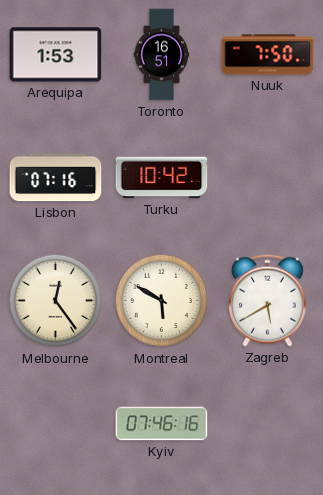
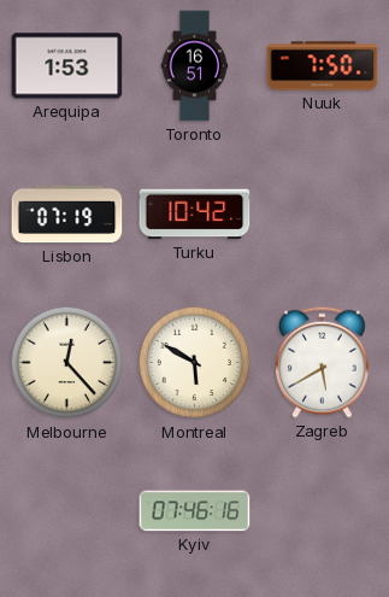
Lisbon: 07:16 -> 07:19
Melbourne: 12:24 -> 12:23
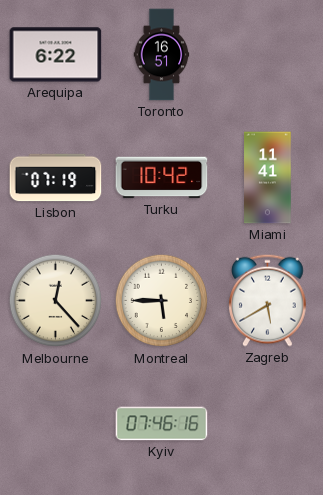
Arequipa: 1:53 -> 6:22
Nuuk: 7:50 -> none
Miami: none -> 11:41
Montreal: 5:50 -> 5:45
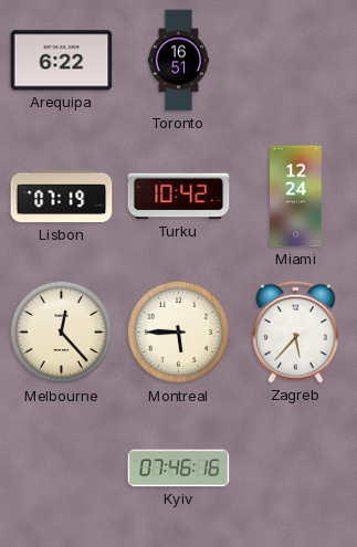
Miami: 11:41 -> 12:24
Zagreb: 5:40 -> 5:37
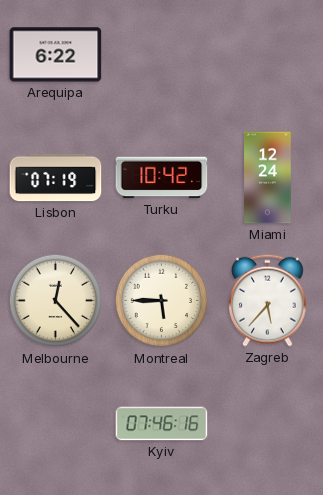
Toronto: 16:51 -> none
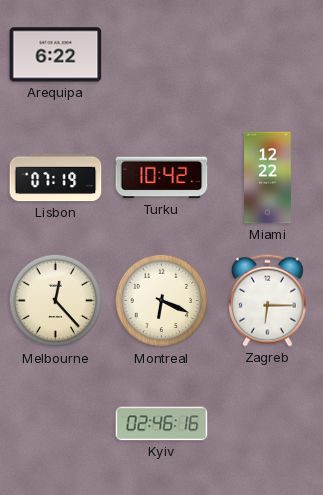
Miami: 12:24 -> 12:22
Montreal: 5:45 -> 6:19
Zagreb: 5:37 -> 6:15
Kyiv: 07:46 -> 02:46
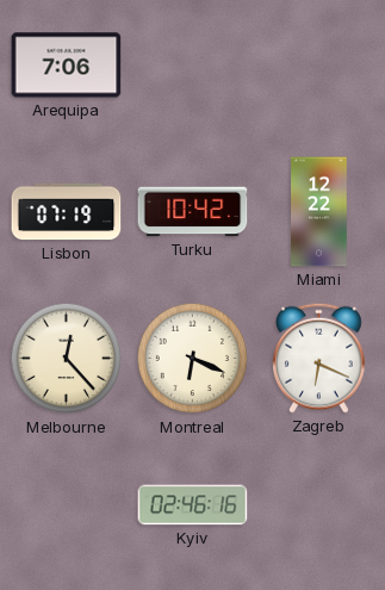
Arequipa: 6:22 -> 7:06
Zagreb: 6:15 -> 6:19
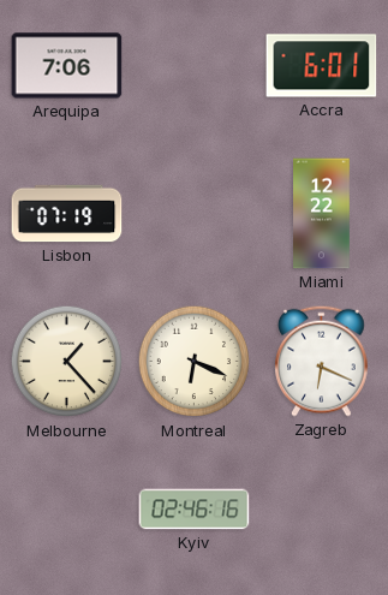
Accra: none -> 6:01
Turku: 10:42 -> none
Melbourne: 12:23 -> 1:23
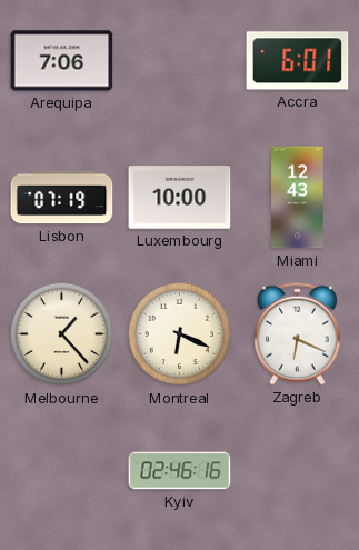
Luxembourg: none -> 10:00
Miami: 12:22 -> 12:43
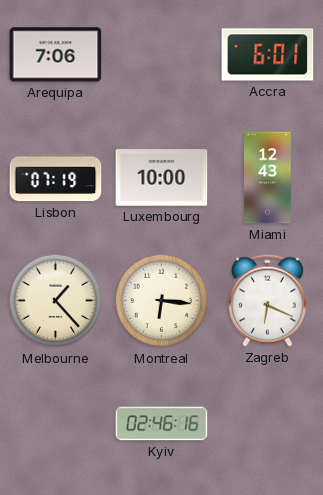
Montreal: 6:19 -> 6:16
